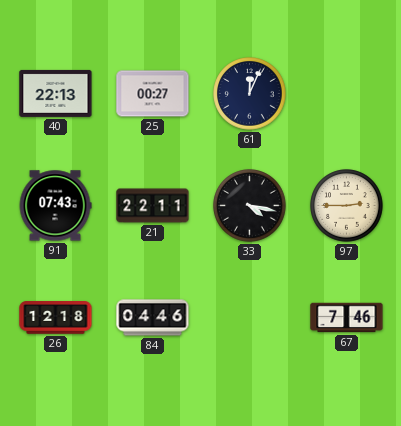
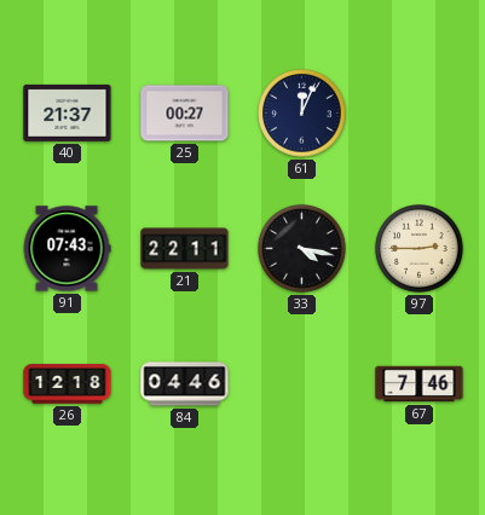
40: 22:13 -> 21:37
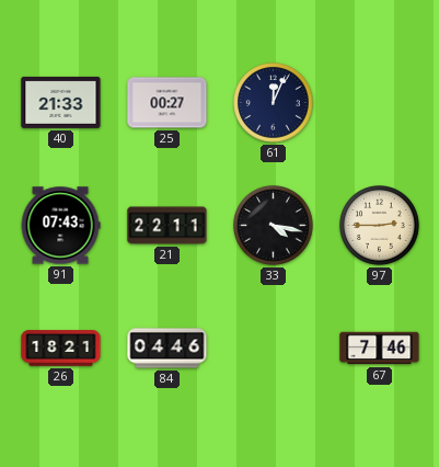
40: 21:37 -> 21:33
26: 12:18 -> 18:21
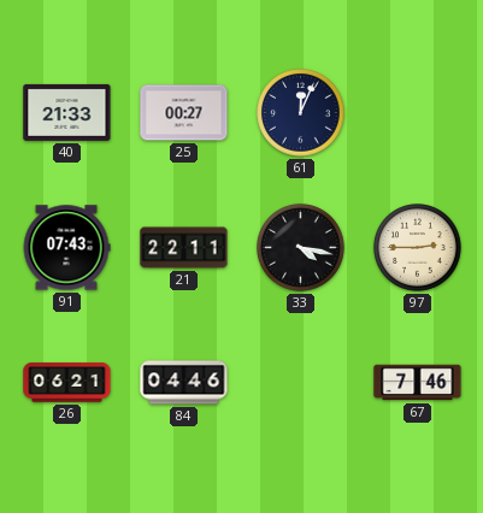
26: 18:21 -> 06:21
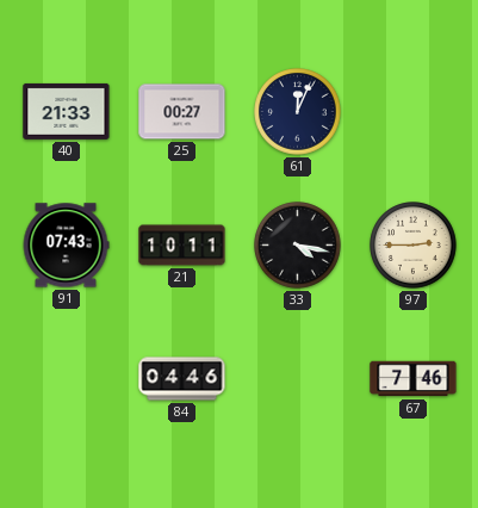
21: 22:11 -> 10:11
26: 06:21 -> none
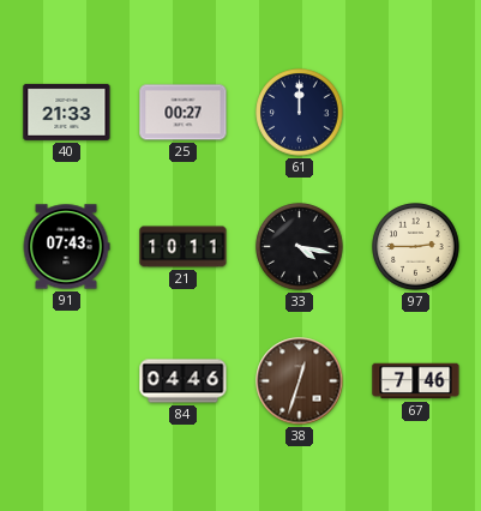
61: 12:04 -> 12:00
38: none -> 12:33
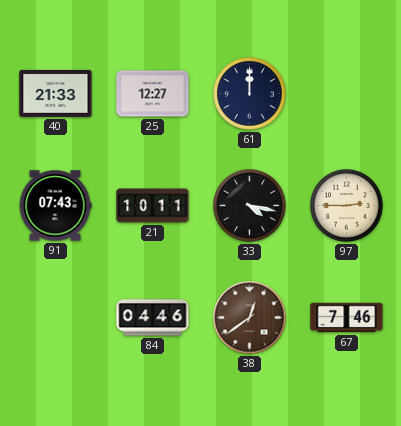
25: 00:27 -> 12:27
38: 12:33 -> 12:39
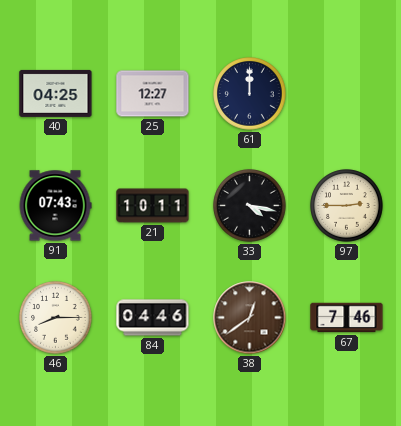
40: 21:33 -> 04:25
46: none -> 8:15
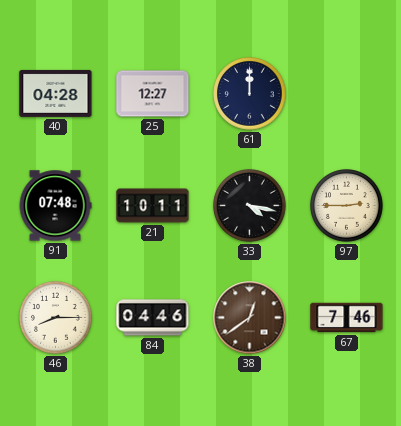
40: 04:25 -> 04:28
91: 07:43 -> 07:48
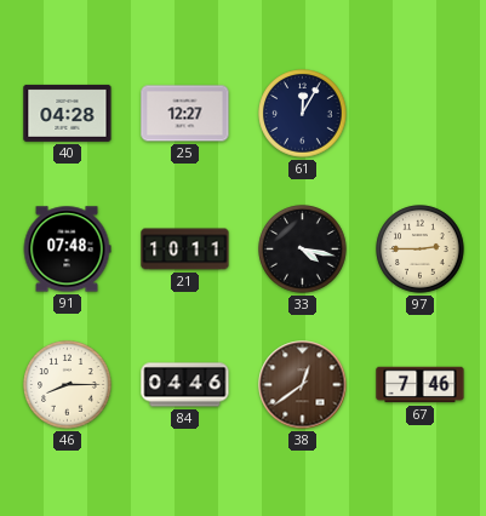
61: 12:00 -> 12:05
